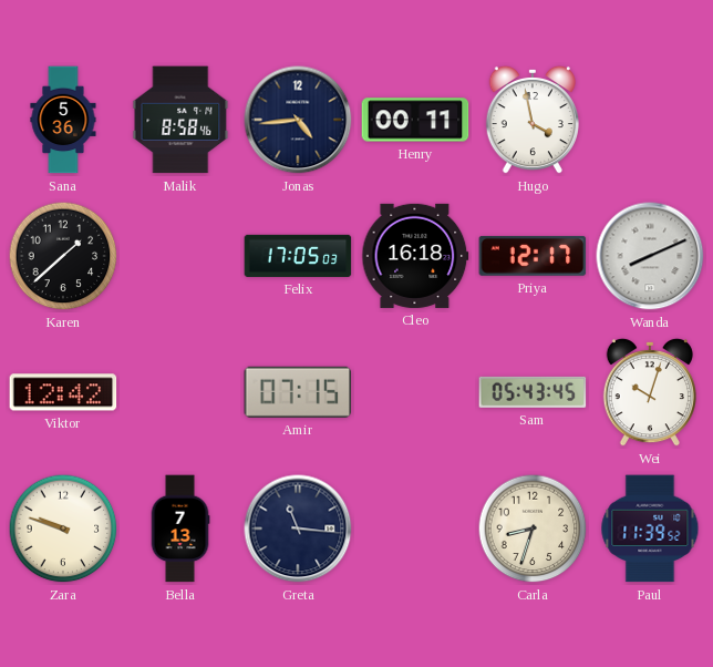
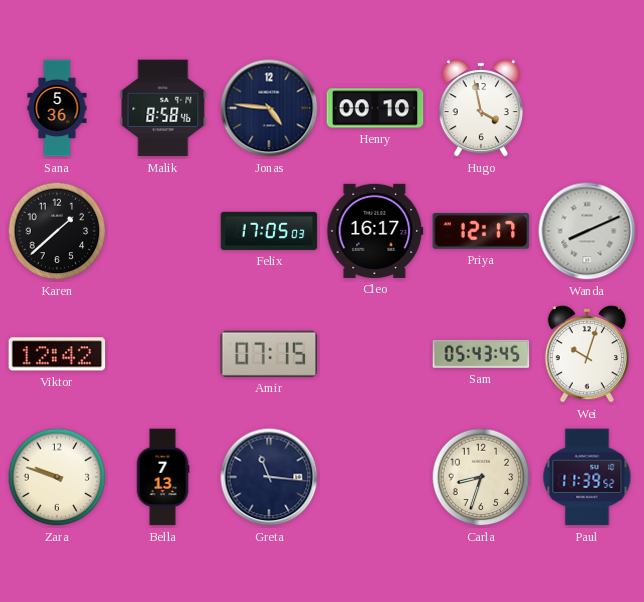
Jonas: 4:44 -> 4:46
Henry: 00:11 -> 00:10
Cleo: 16:18 -> 16:17
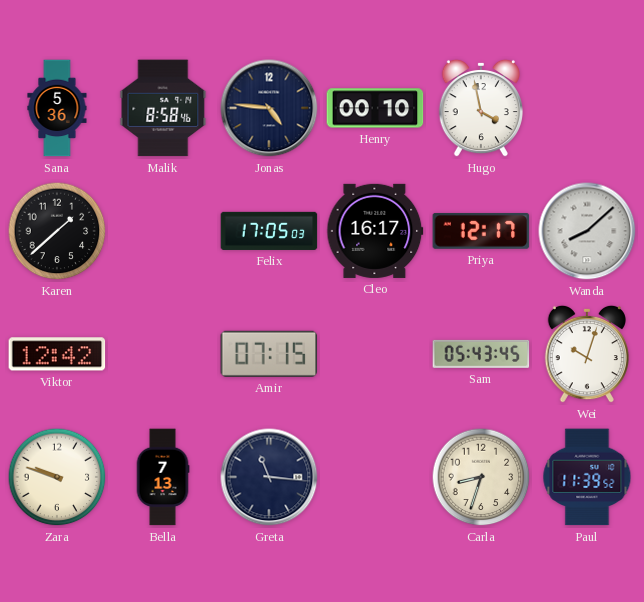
Wanda: 8:11 -> 8:08
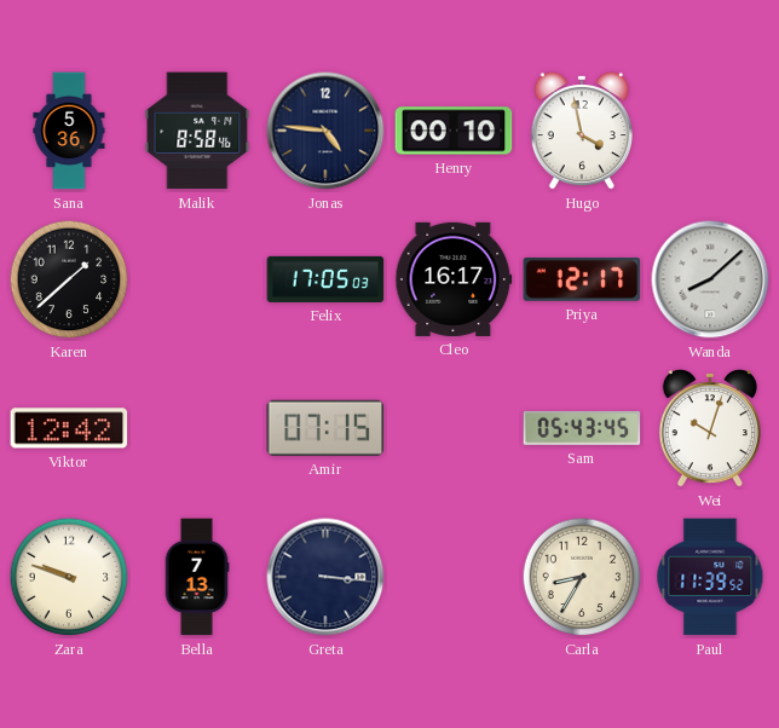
Greta: 11:16 -> 3:16
Carla: 8:33 -> 8:35
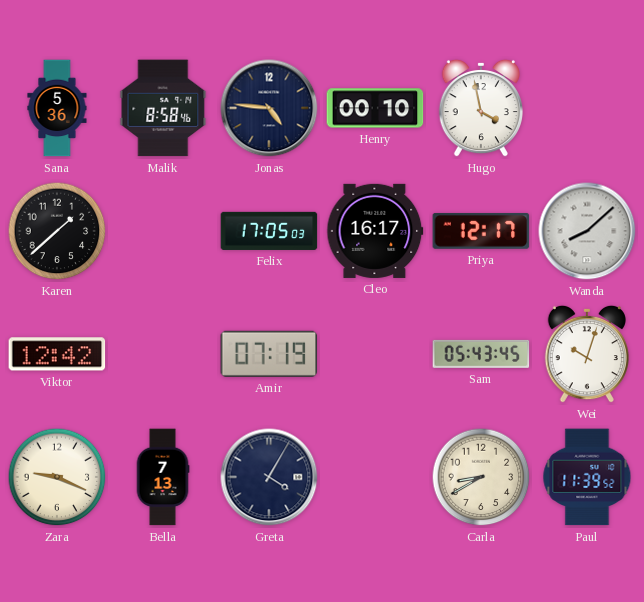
Amir: 07:15 -> 07:19
Zara: 9:48 -> 9:19
Greta: 3:16 -> 4:05
Carla: 8:35 -> 8:40
